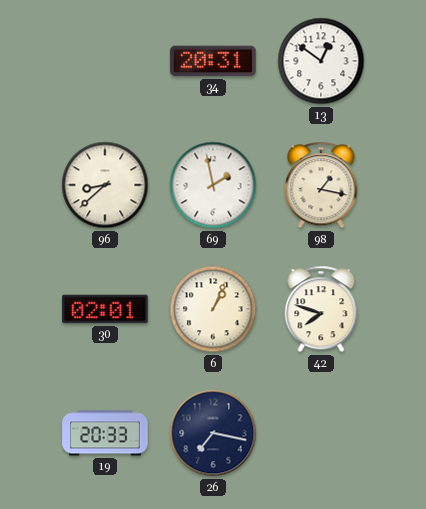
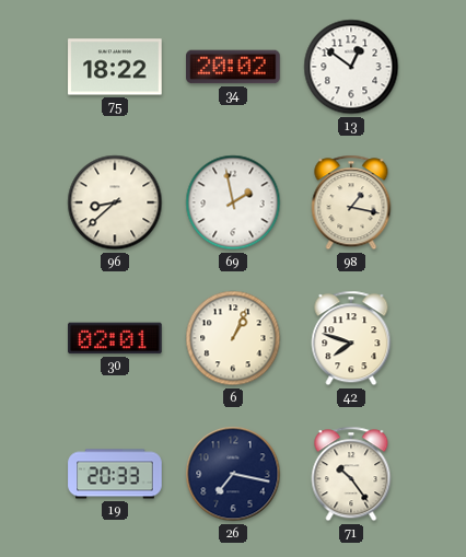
75: none -> 18:22
34: 20:31 -> 20:02
71: none -> 10:24
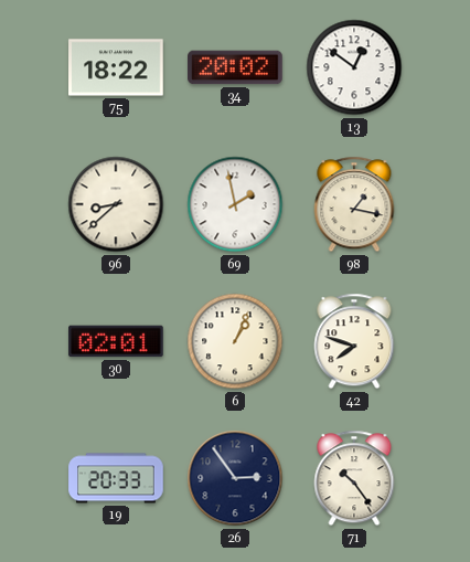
26: 7:17 -> 2:54
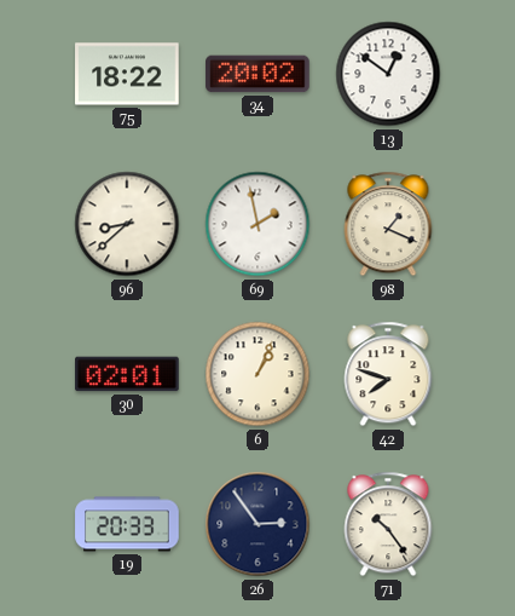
98: 1:17 -> 1:19
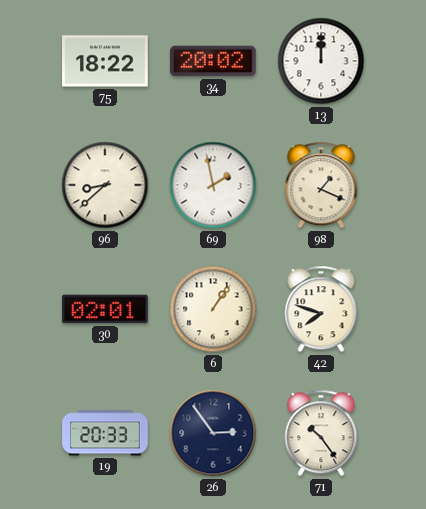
13: 12:51 -> 12:00
6: 1:04 -> 1:06
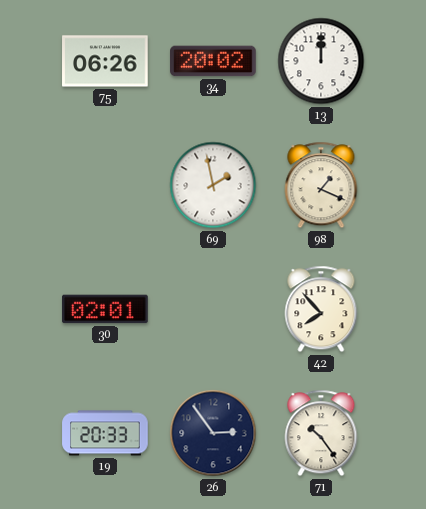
75: 18:22 -> 06:26
96: 8:38 -> none
6: 1:06 -> none
42: 7:48 -> 7:53
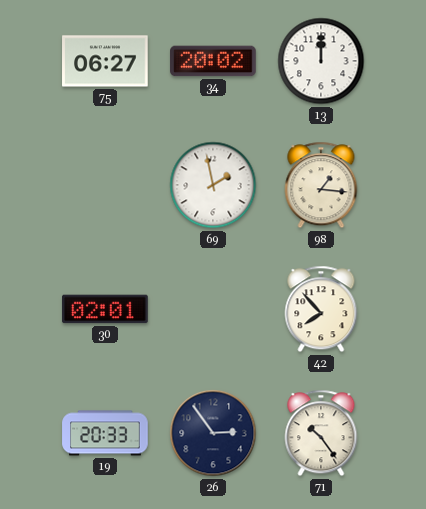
75: 06:26 -> 06:27
98: 1:19 -> 1:16
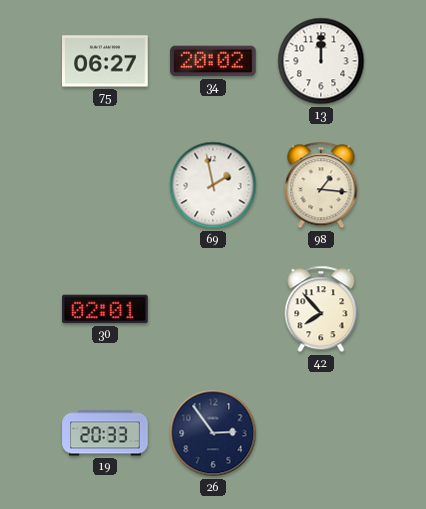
71: 10:24 -> none
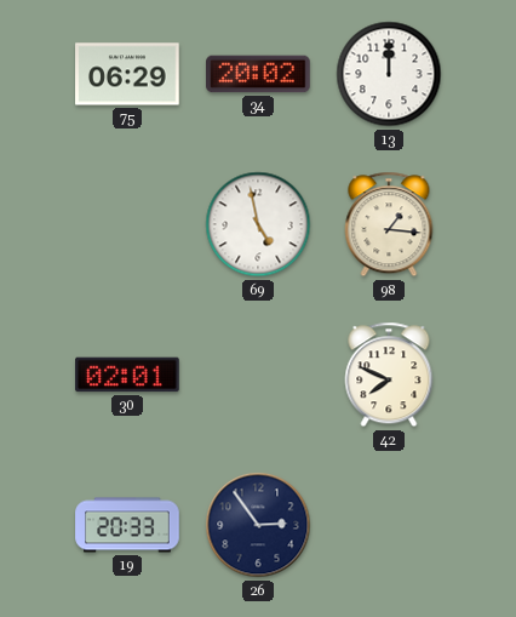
75: 06:27 -> 06:29
69: 1:58 -> 4:58
42: 7:53 -> 7:49
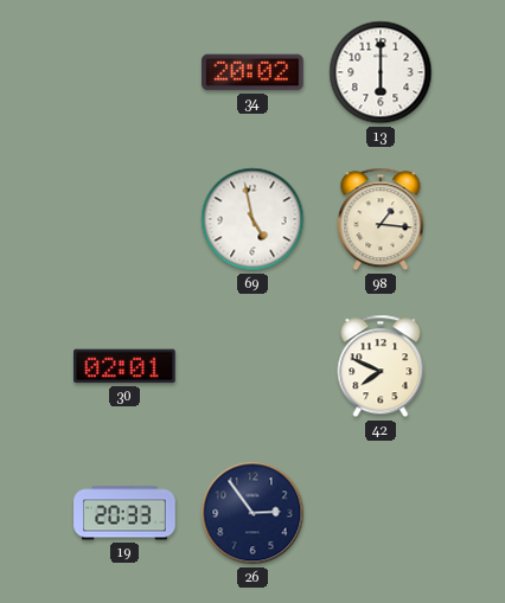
75: 06:29 -> none
13: 12:00 -> 6:00
